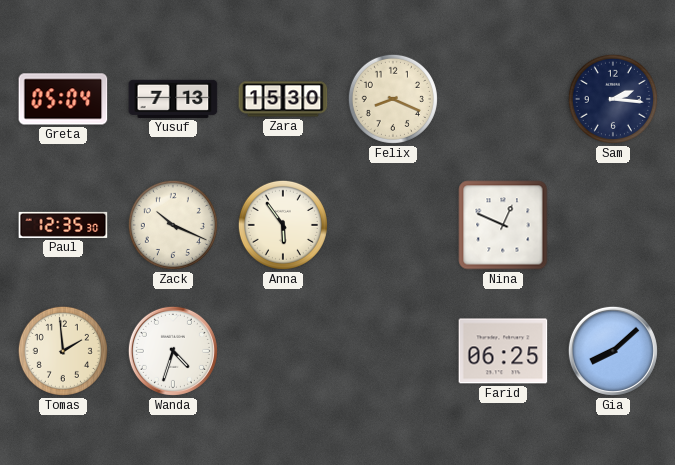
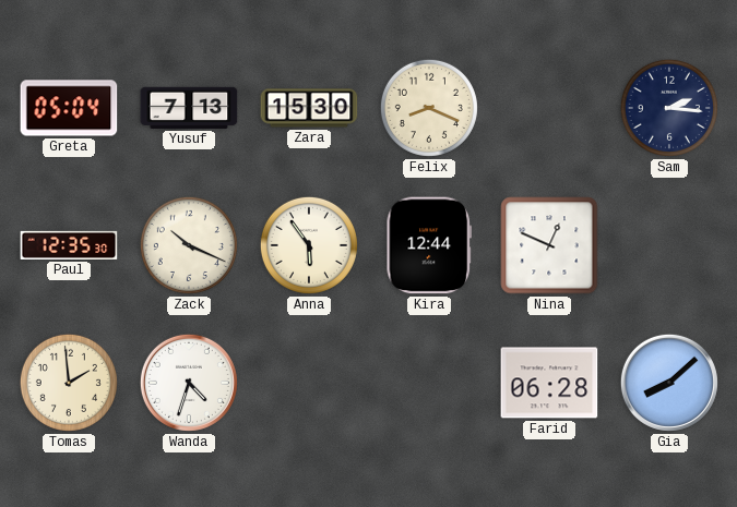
Kira: none -> 12:44
Farid: 06:25 -> 06:28
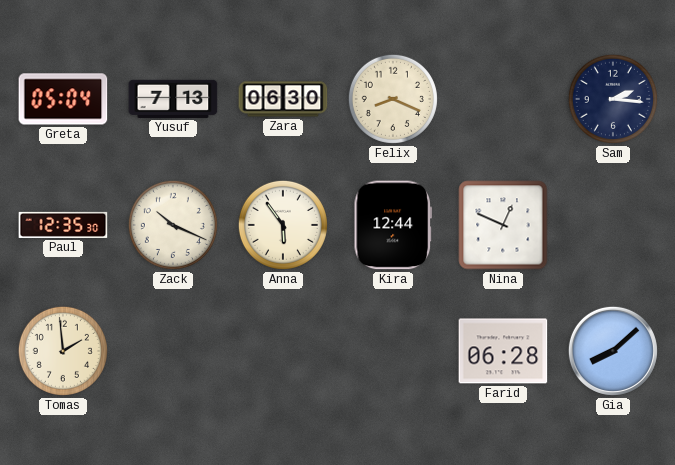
Zara: 15:30 -> 06:30
Wanda: 4:33 -> none
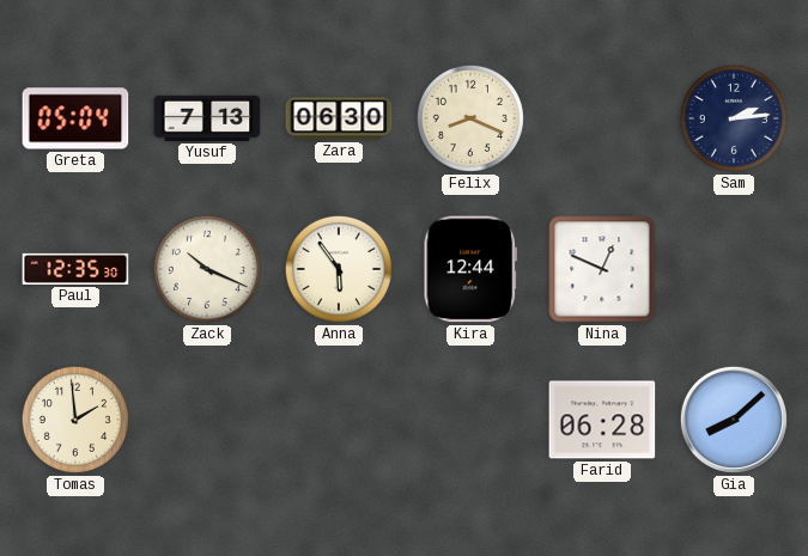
Sam: 2:16 -> 2:14
